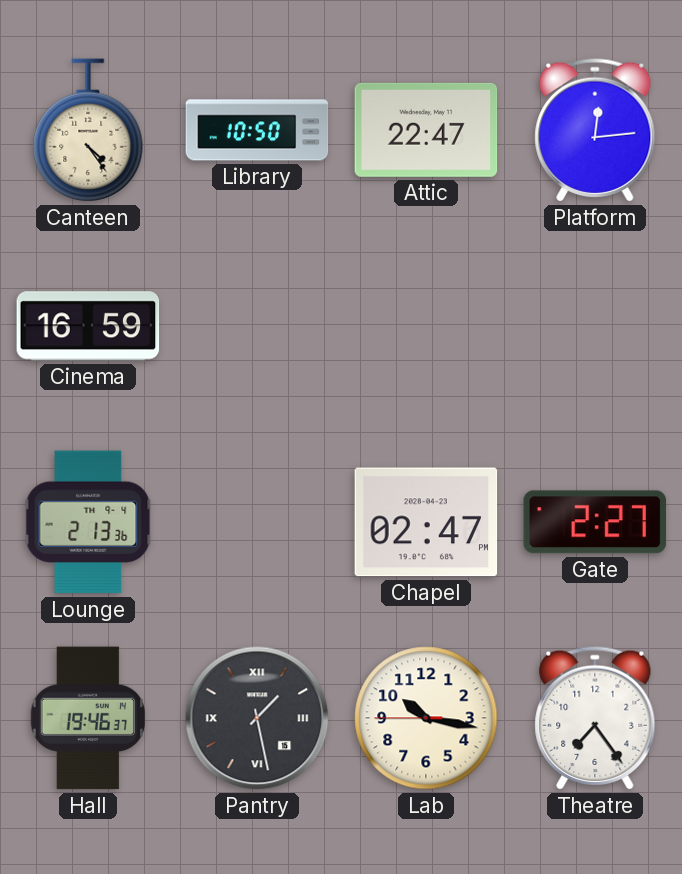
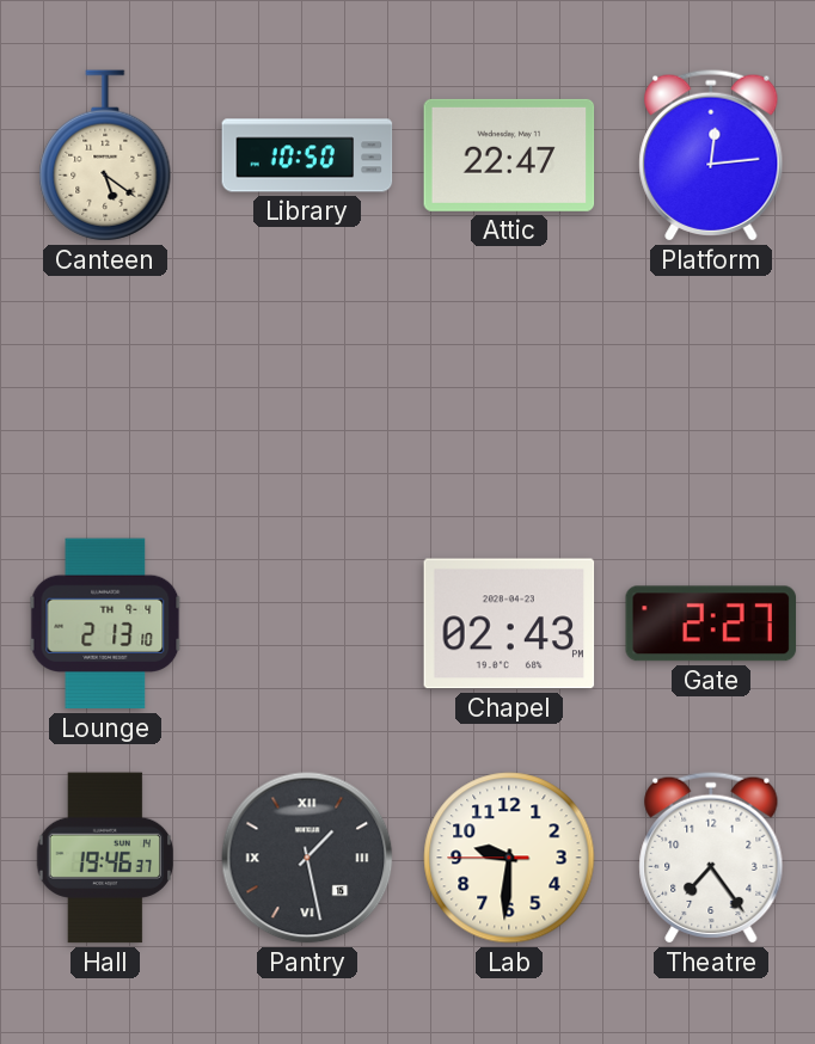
Canteen: 4:24 -> 5:21
Cinema: 16:59 -> none
Lounge: 2:13:36 -> 2:13:10
Chapel: 02:47 -> 02:43
Lab: 10:16 -> 9:30
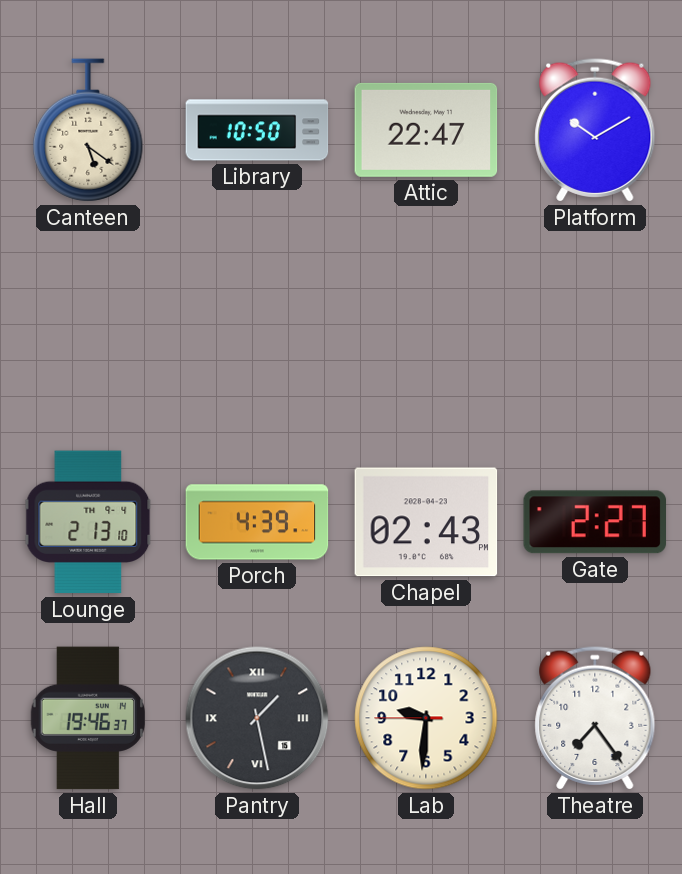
Platform: 12:14 -> 10:10
Porch: none -> 4:39
